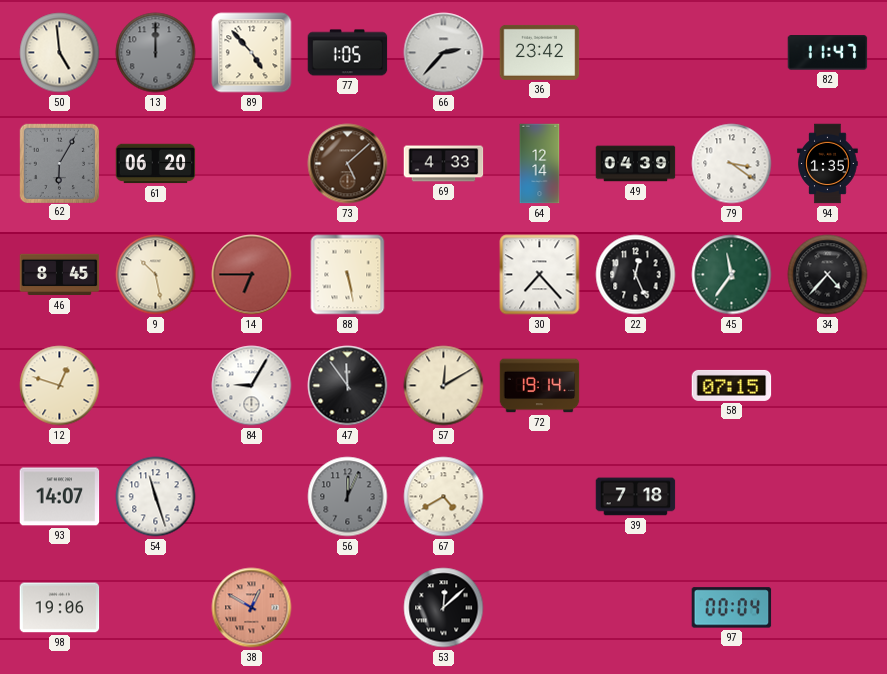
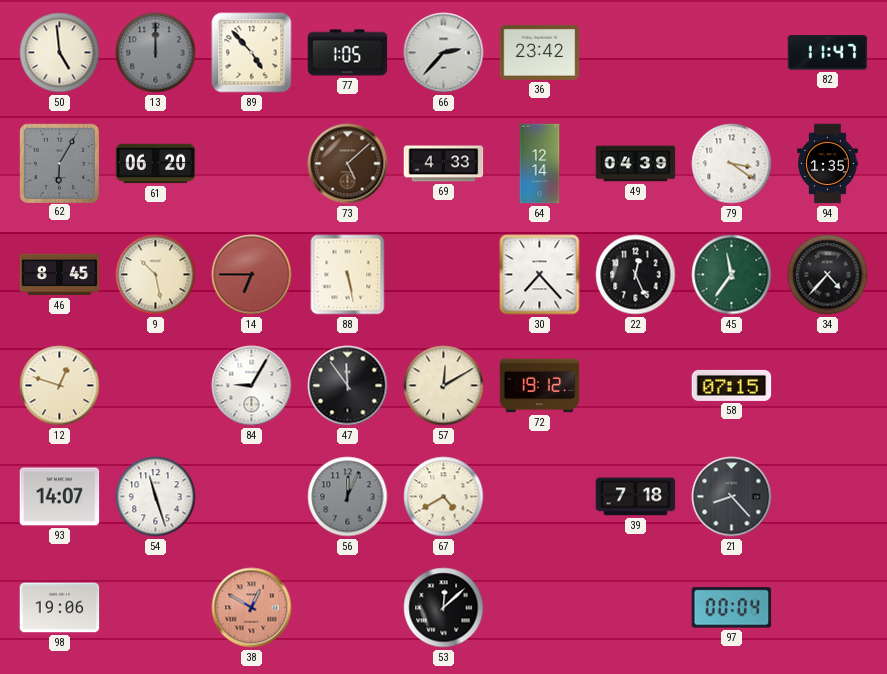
72: 19:14 -> 19:12
21: none -> 8:23
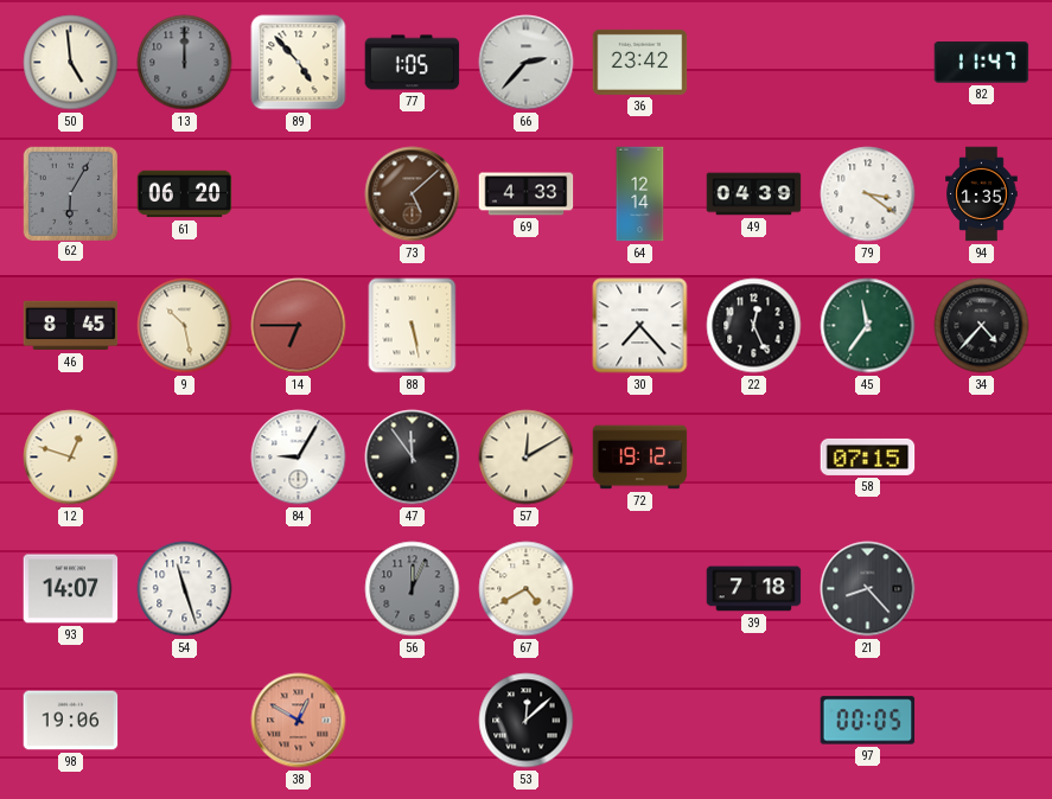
97: 00:04 -> 00:05
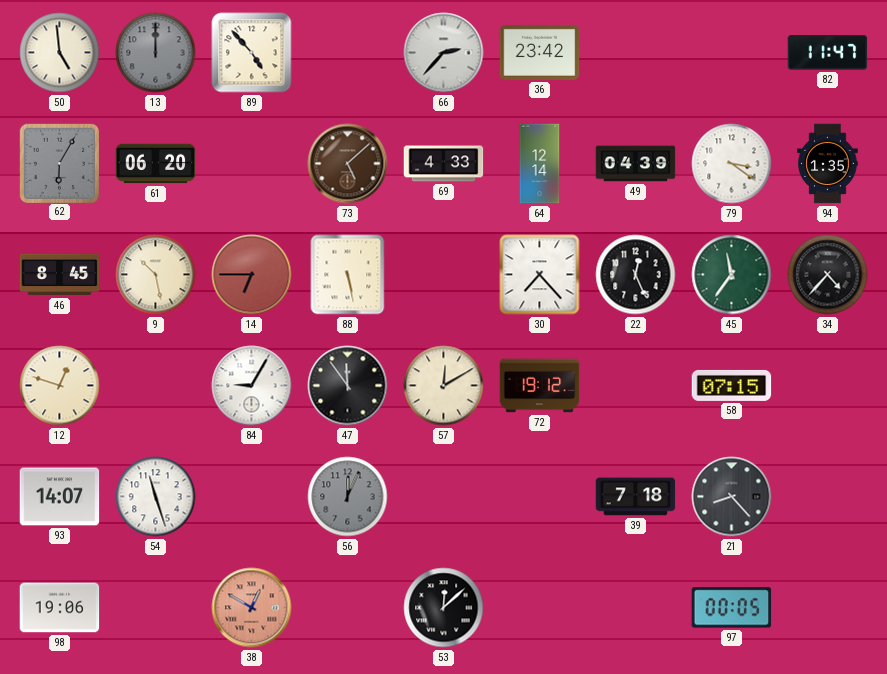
77: 1:05 -> none
67: 4:40 -> none
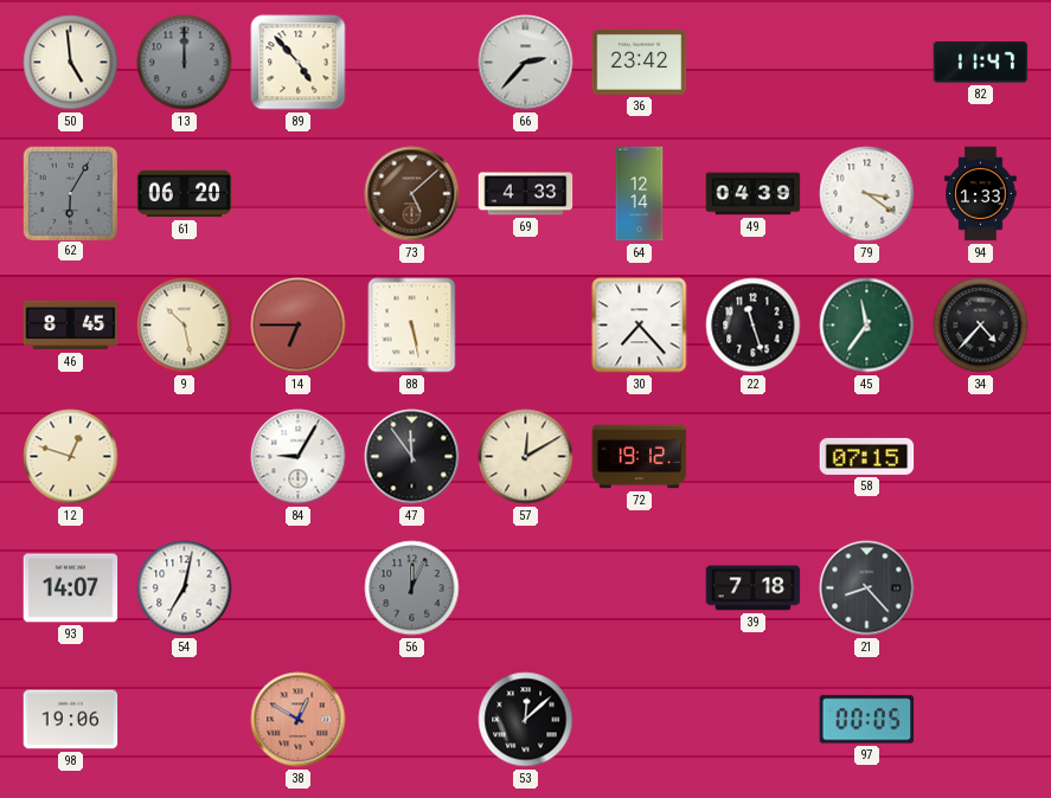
94: 1:35 -> 1:33
22: 12:26 -> 11:27
54: 11:27 -> 7:02
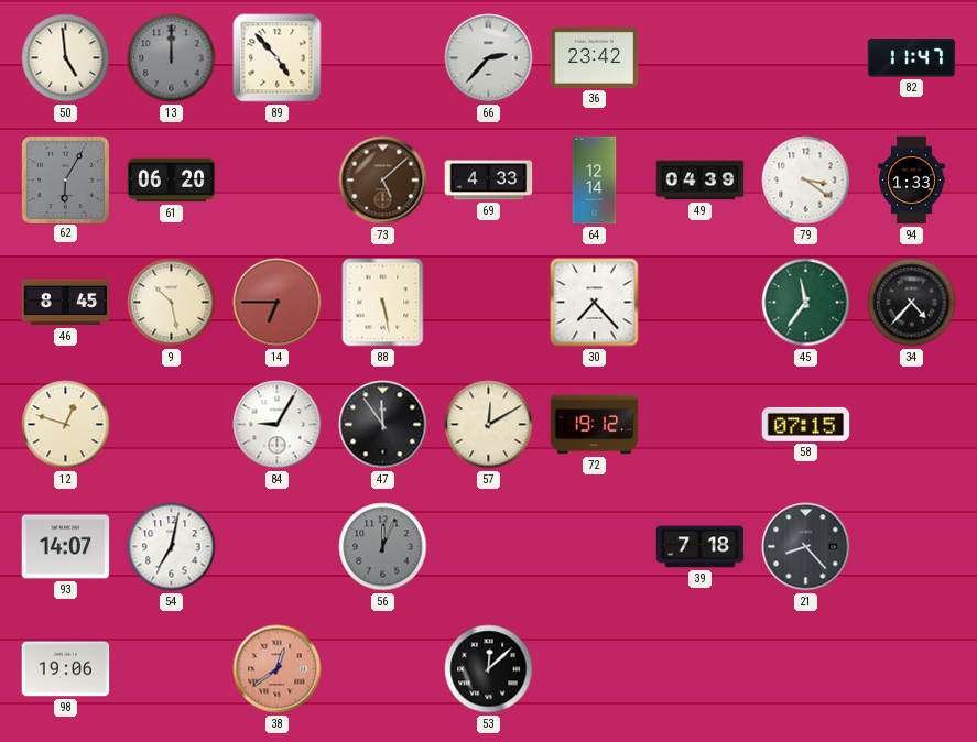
22: 11:27 -> none
38: 12:50 -> 12:39
97: 00:05 -> none
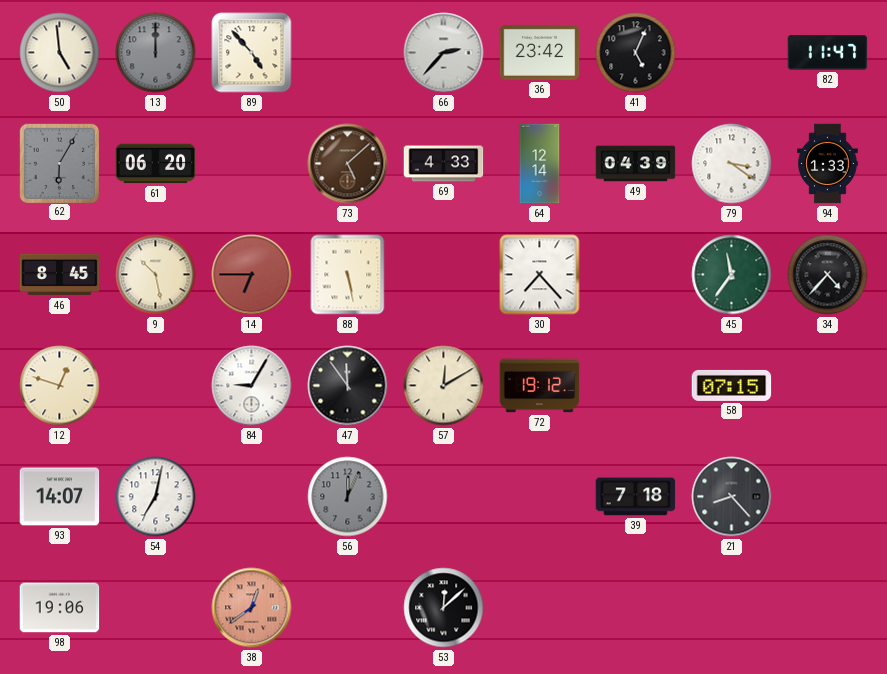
41: none -> 5:04
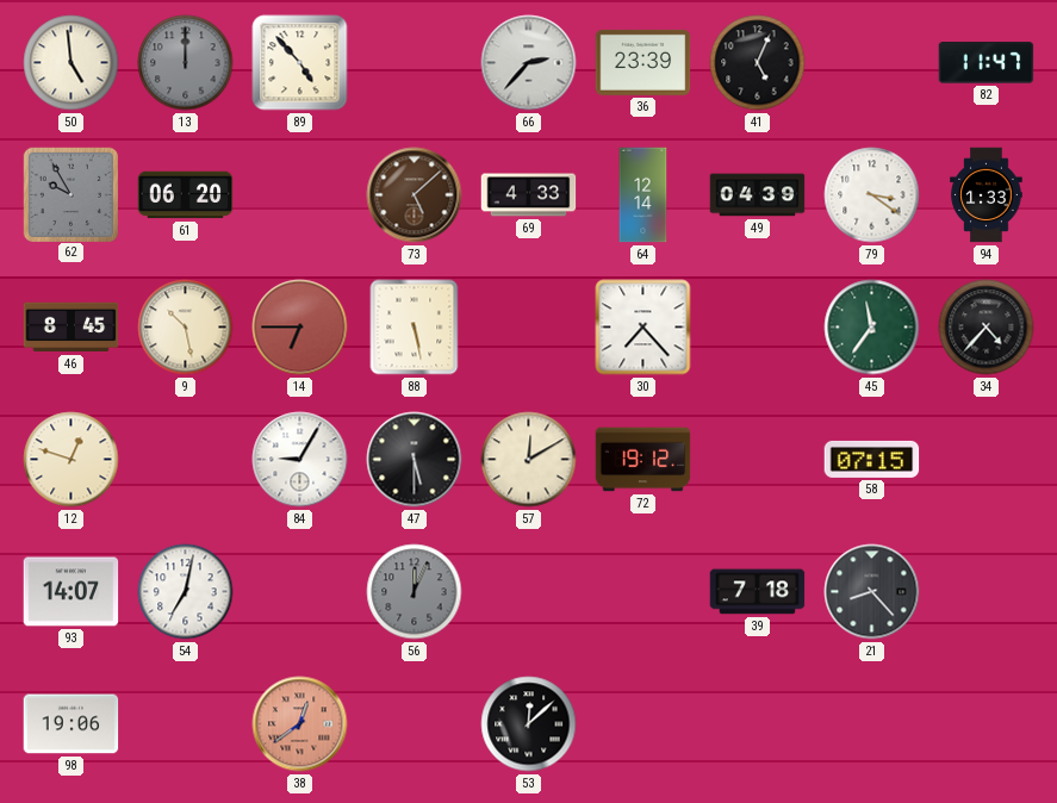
36: 23:42 -> 23:39
62: 6:05 -> 9:55
47: 11:54 -> 5:30
